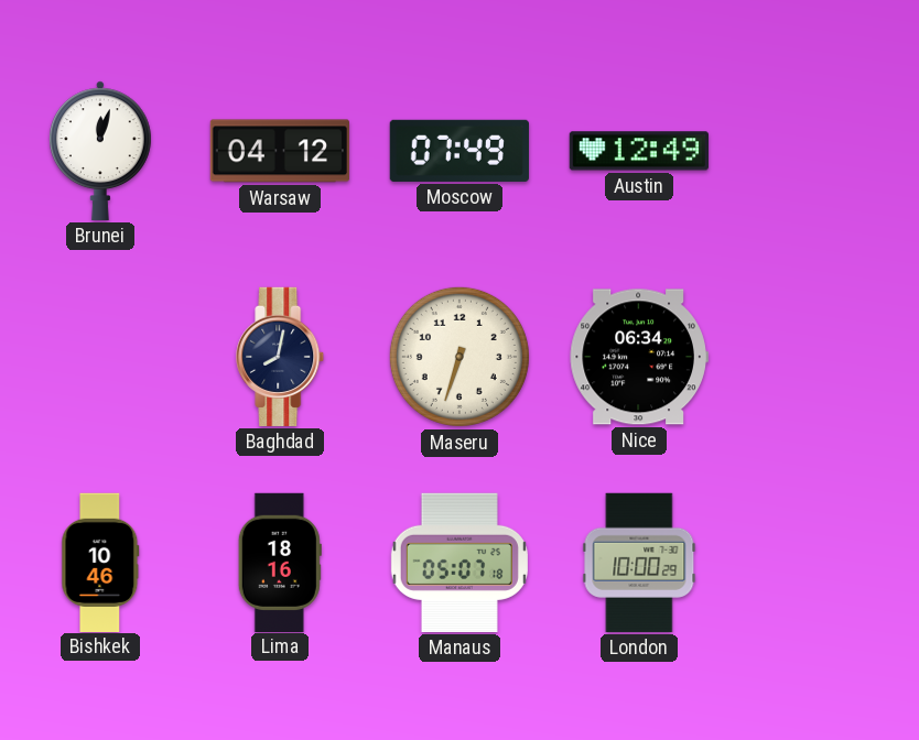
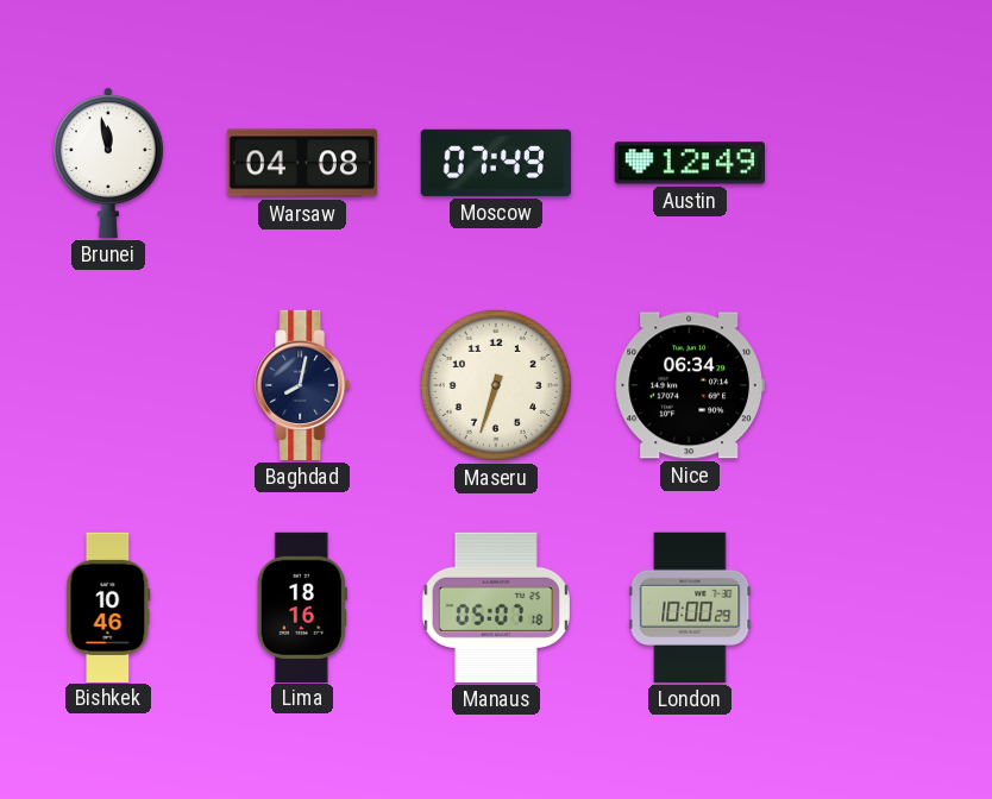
Brunei: 12:03 -> 11:58
Warsaw: 04:12 -> 04:08
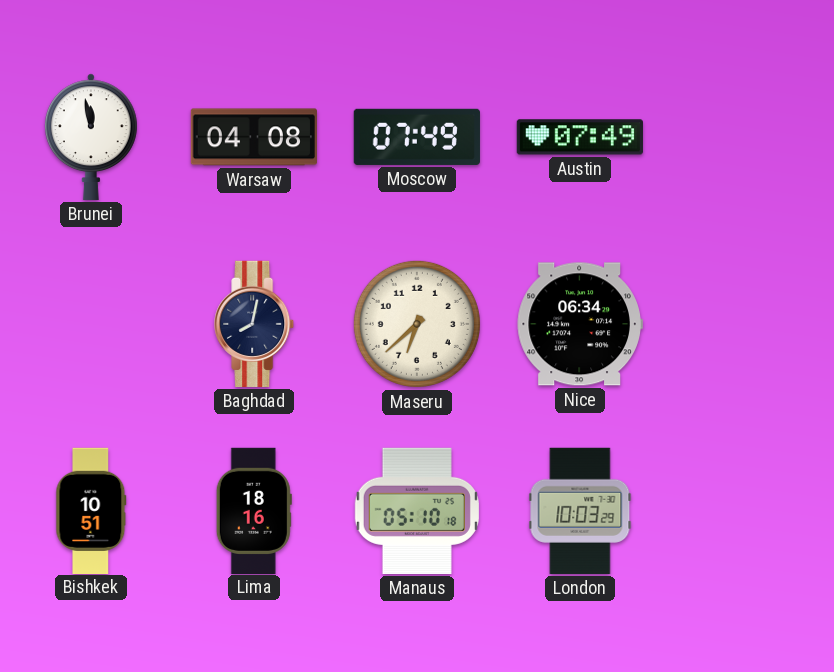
Austin: 12:49 -> 07:49
Maseru: 6:33 -> 6:38
Bishkek: 10:46 -> 10:51
Manaus: 05:07 -> 05:10
London: 10:00 -> 10:03
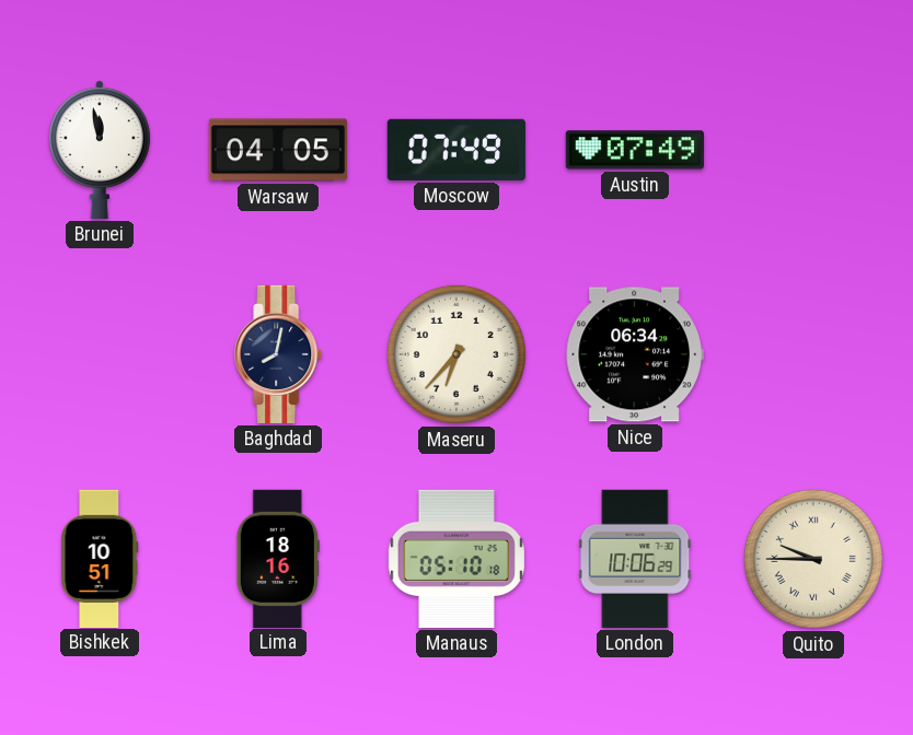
Warsaw: 04:08 -> 04:05
Maseru: 6:38 -> 6:37
London: 10:03 -> 10:06
Quito: none -> 9:45
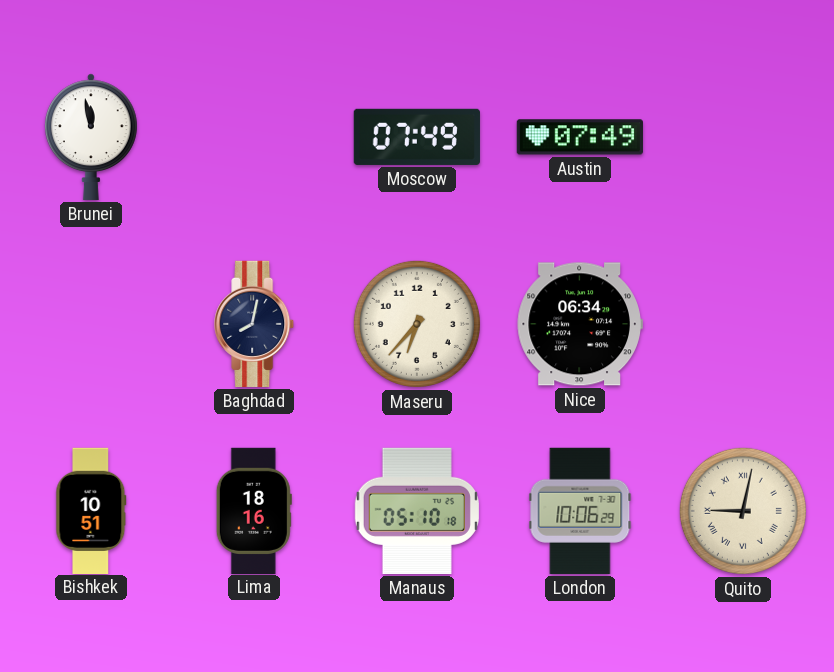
Warsaw: 04:05 -> none
Quito: 9:45 -> 9:02
